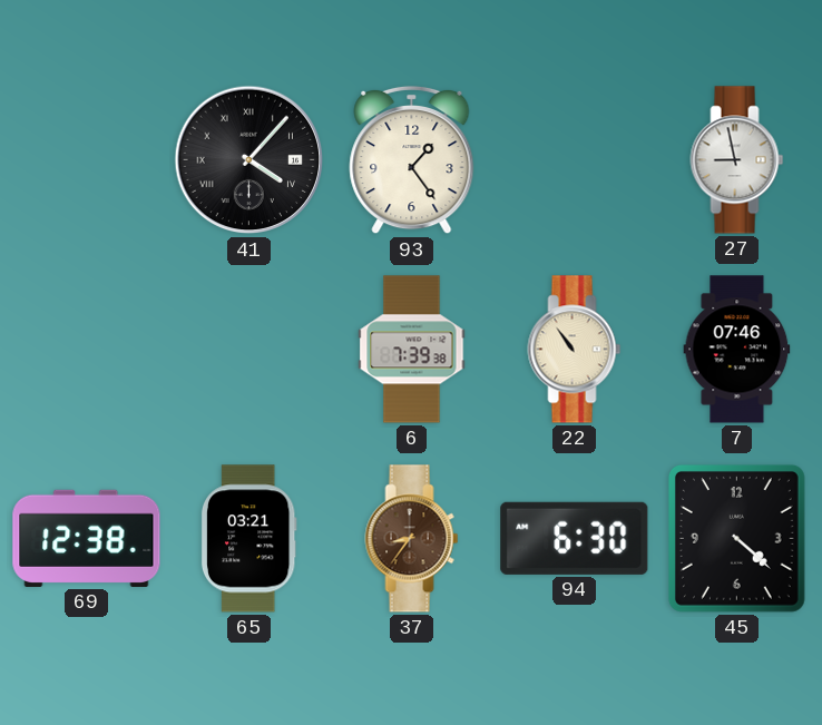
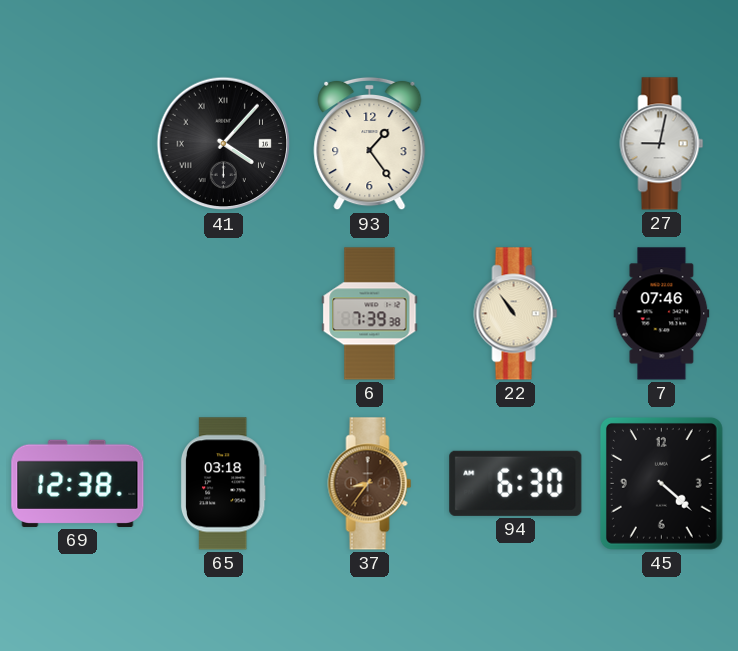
27: 8:58 -> 9:02
65: 03:21 -> 03:18
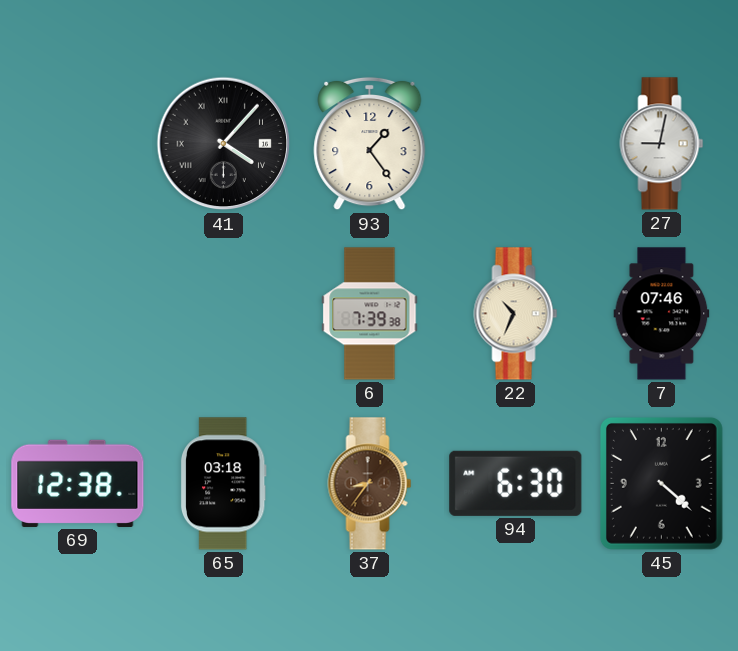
22: 10:54 -> 10:34
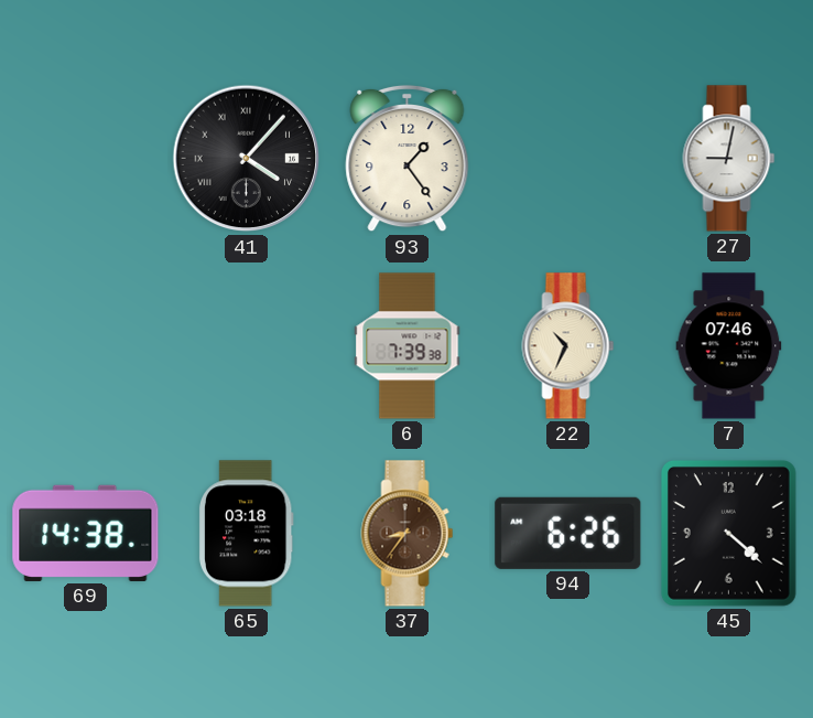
69: 12:38 -> 14:38
94: 6:30 -> 6:26
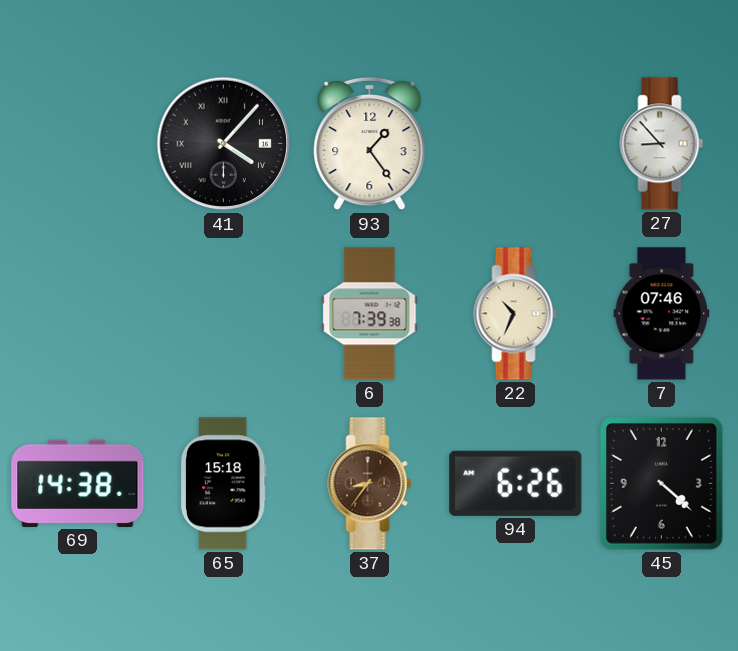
27: 9:02 -> 8:53
65: 03:18 -> 15:18
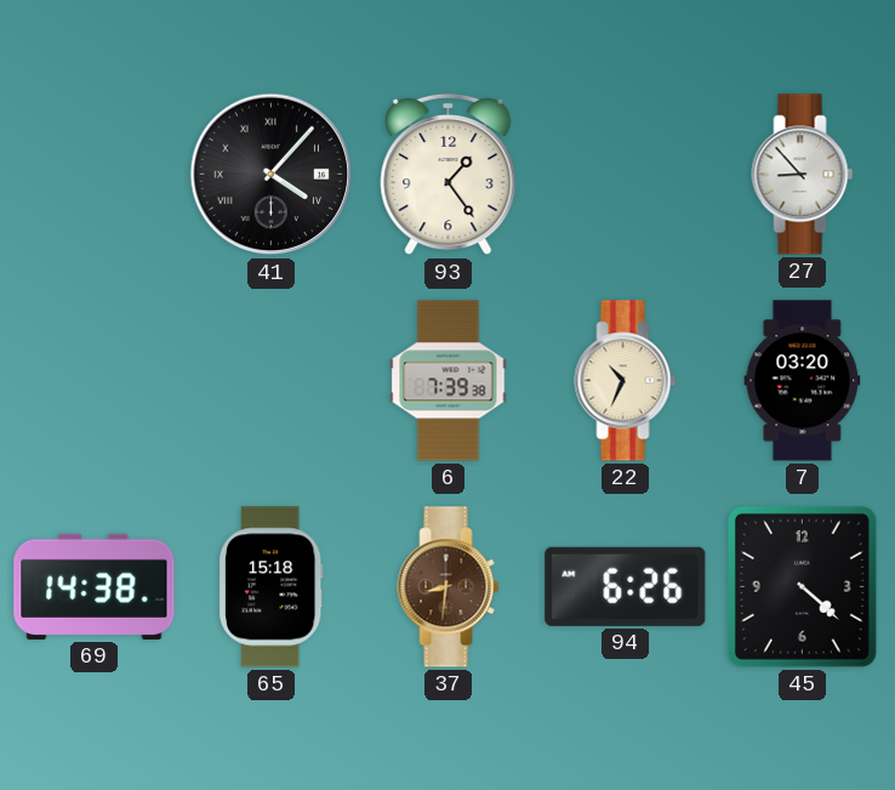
7: 07:46 -> 03:20
37: 8:36 -> 8:31
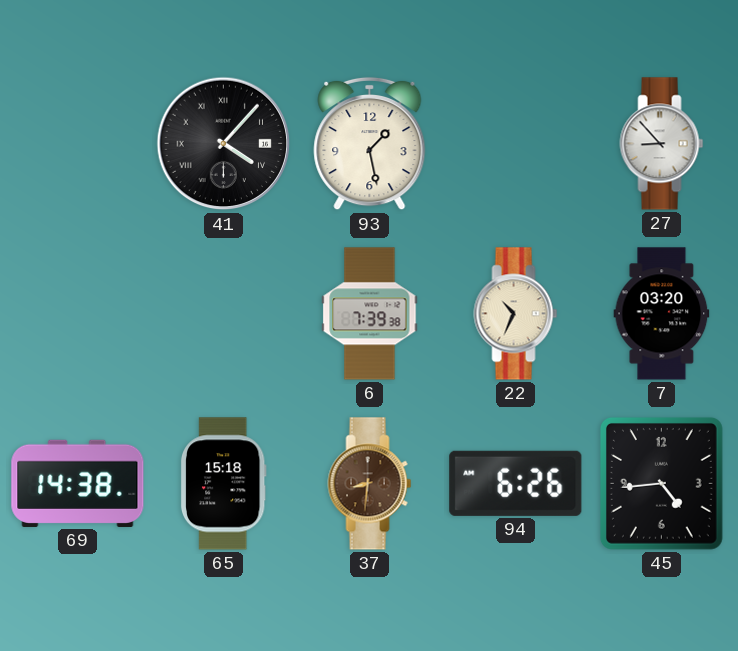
93: 1:24 -> 1:28
45: 4:22 -> 4:44
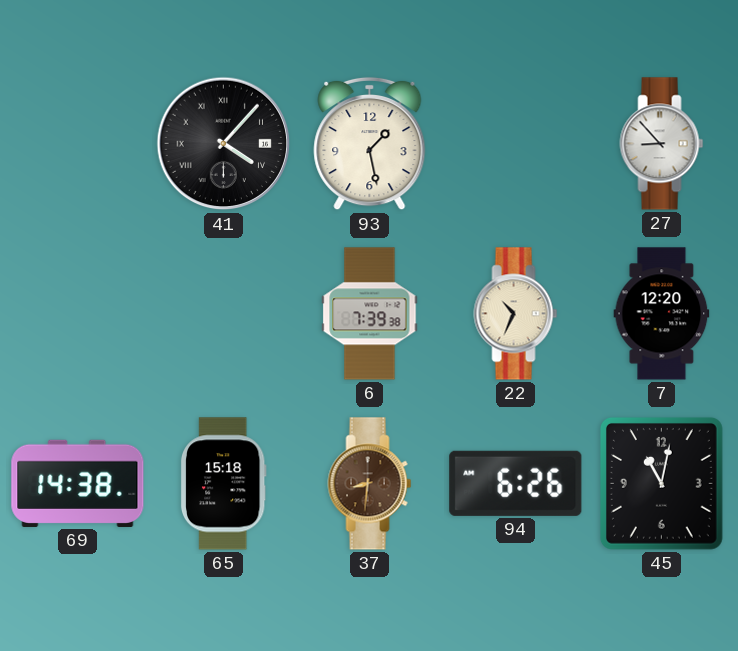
7: 03:20 -> 12:20
45: 4:44 -> 11:02
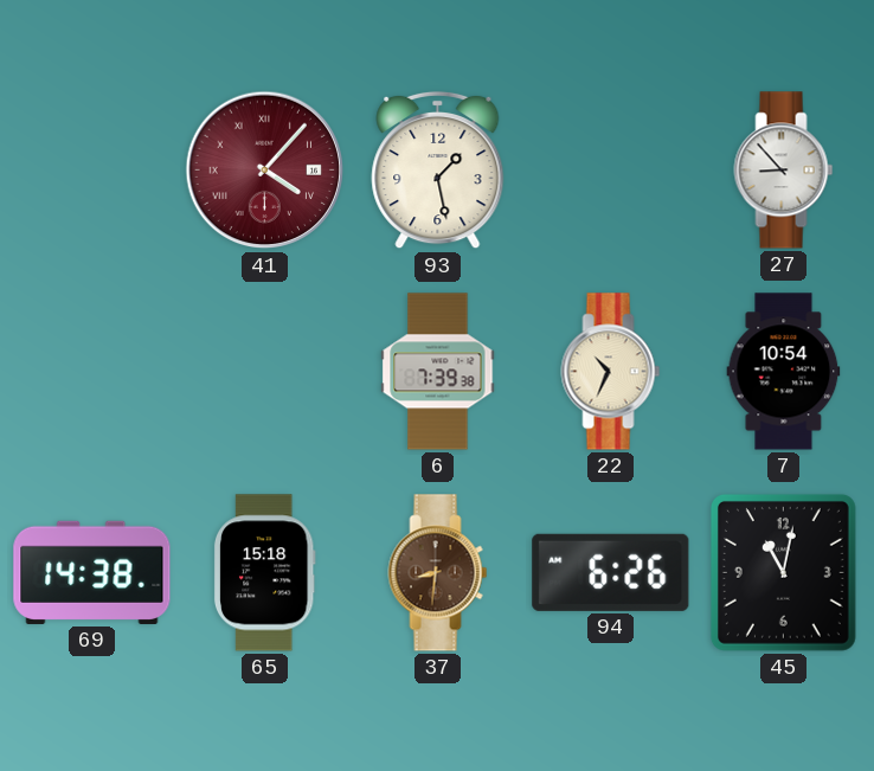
41 dial: black -> burgundy
7: 12:20 -> 10:54
